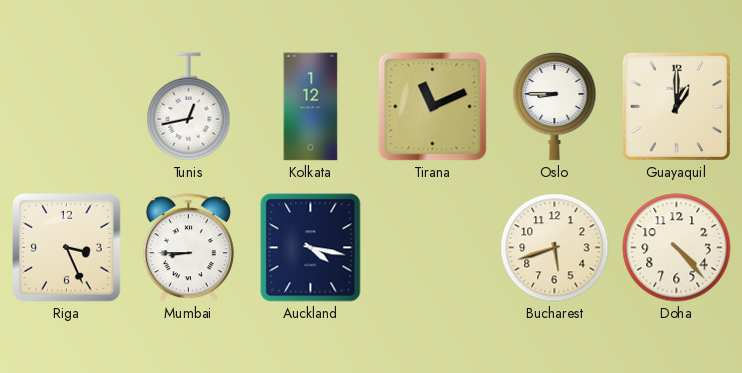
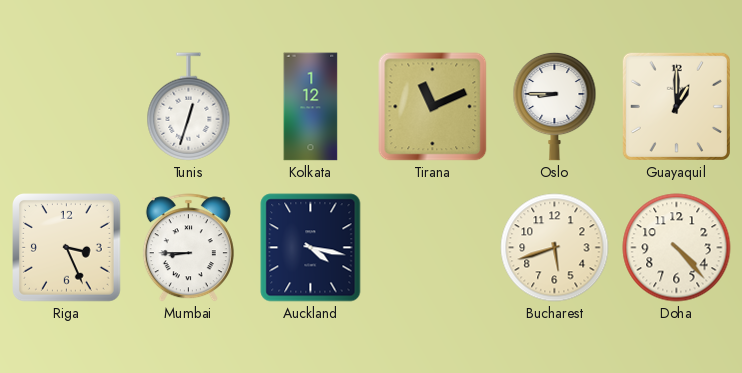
Tunis: 12:43 -> 12:33
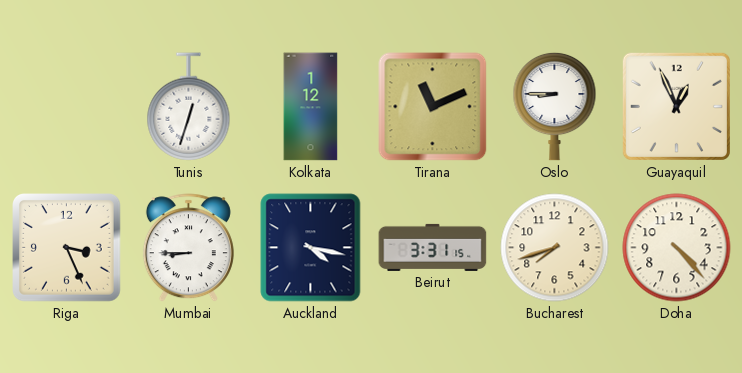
Guayaquil: 1:00 -> 12:56
Beirut: none -> 3:31
Bucharest: 5:42 -> 7:42
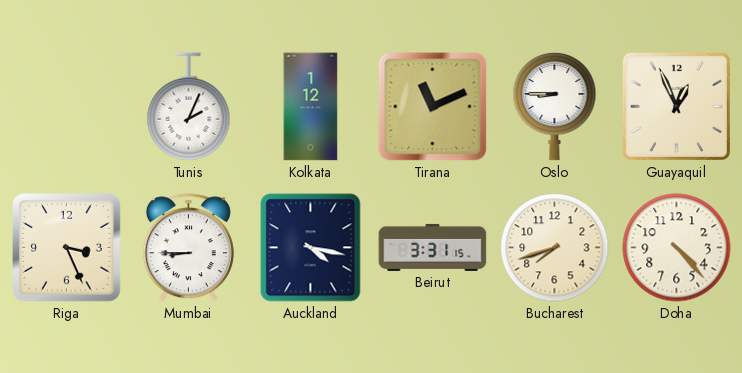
Tunis: 12:33 -> 2:04
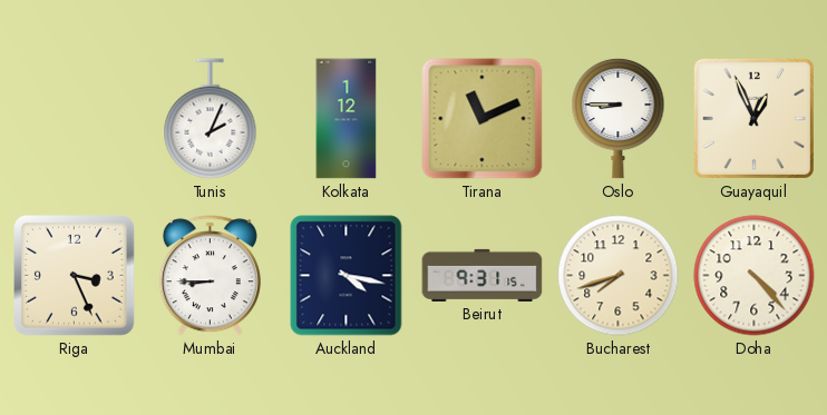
Beirut: 3:31 -> 9:31
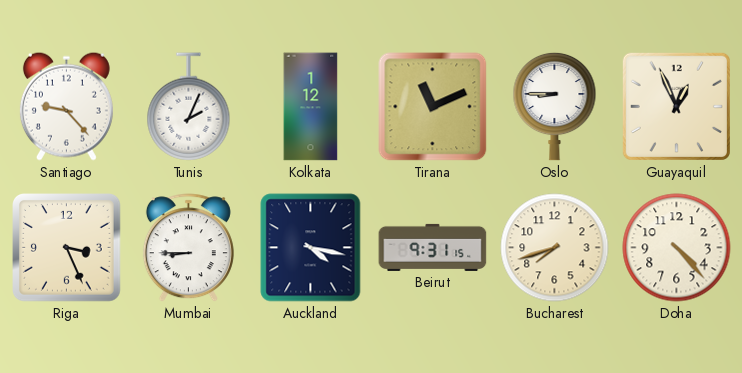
Santiago: none -> 9:23
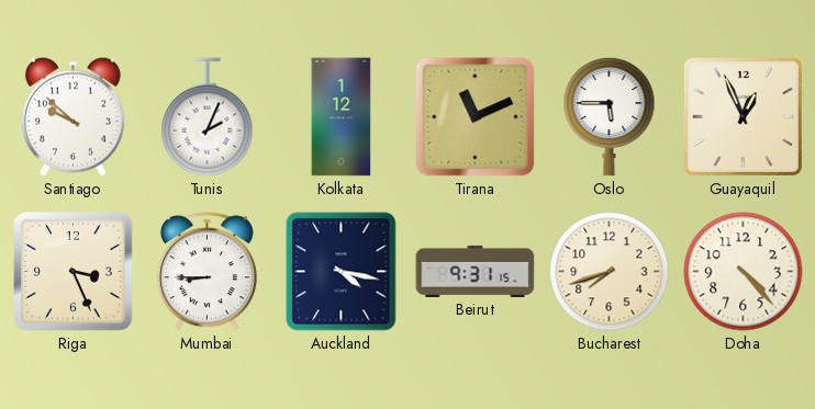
Santiago: 9:23 -> 9:52
Oslo: 8:45 -> 5:45
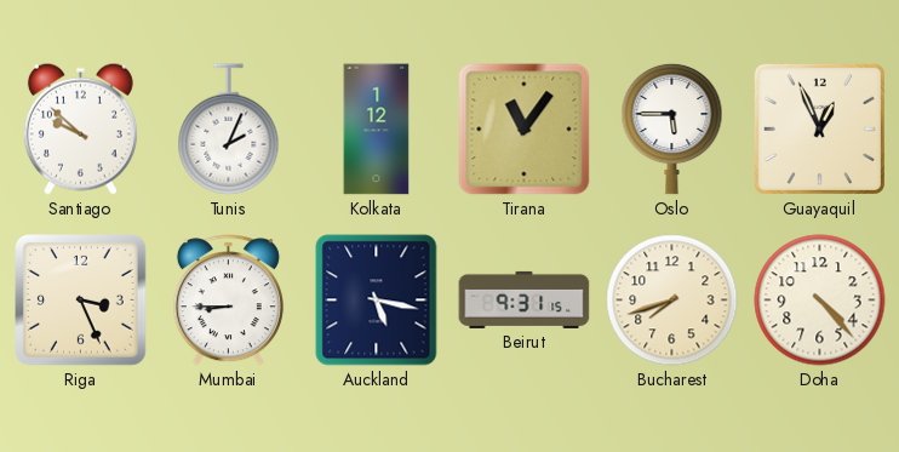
Tirana: 11:11 -> 11:06
Auckland: 4:17 -> 5:17
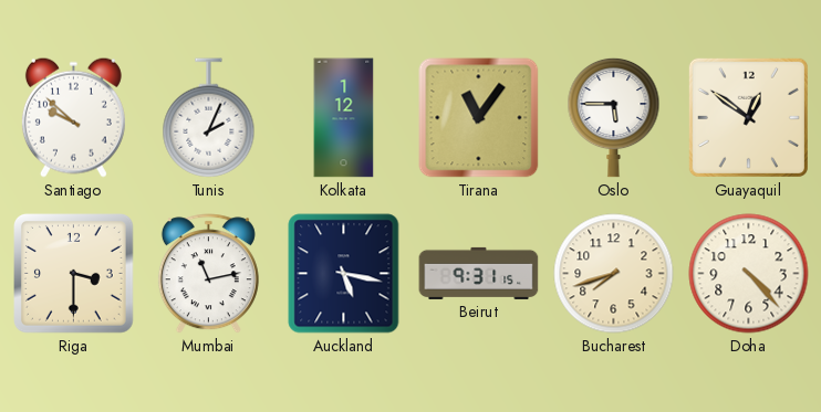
Guayaquil: 12:56 -> 12:51
Riga: 3:26 -> 3:30
Mumbai: 8:45 -> 11:13
